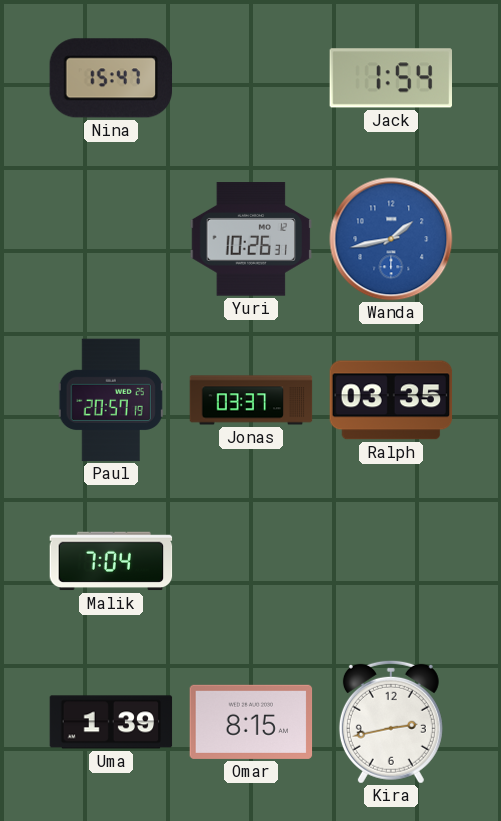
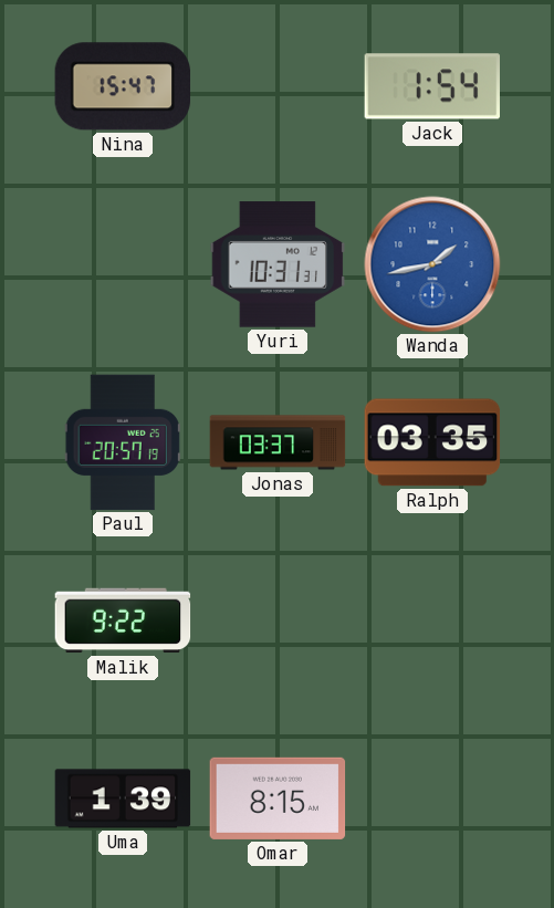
Yuri: 10:26 -> 10:31
Malik: 7:04 -> 9:22
Kira: 2:43 -> none
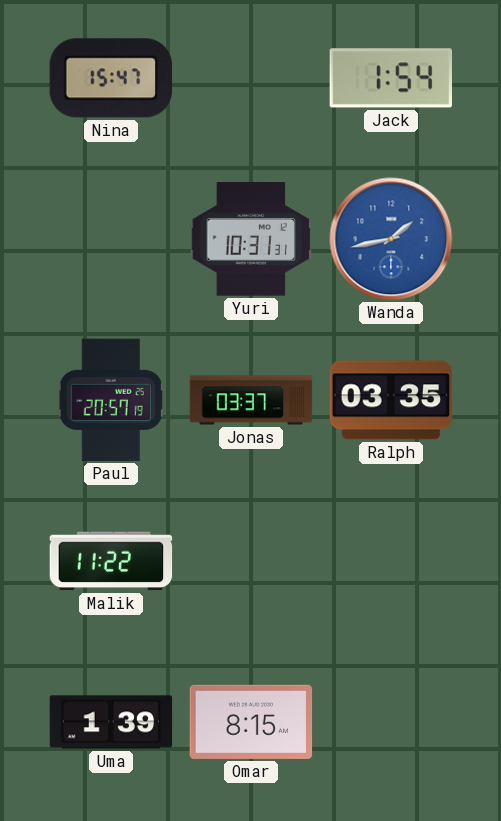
Malik: 9:22 -> 11:22
